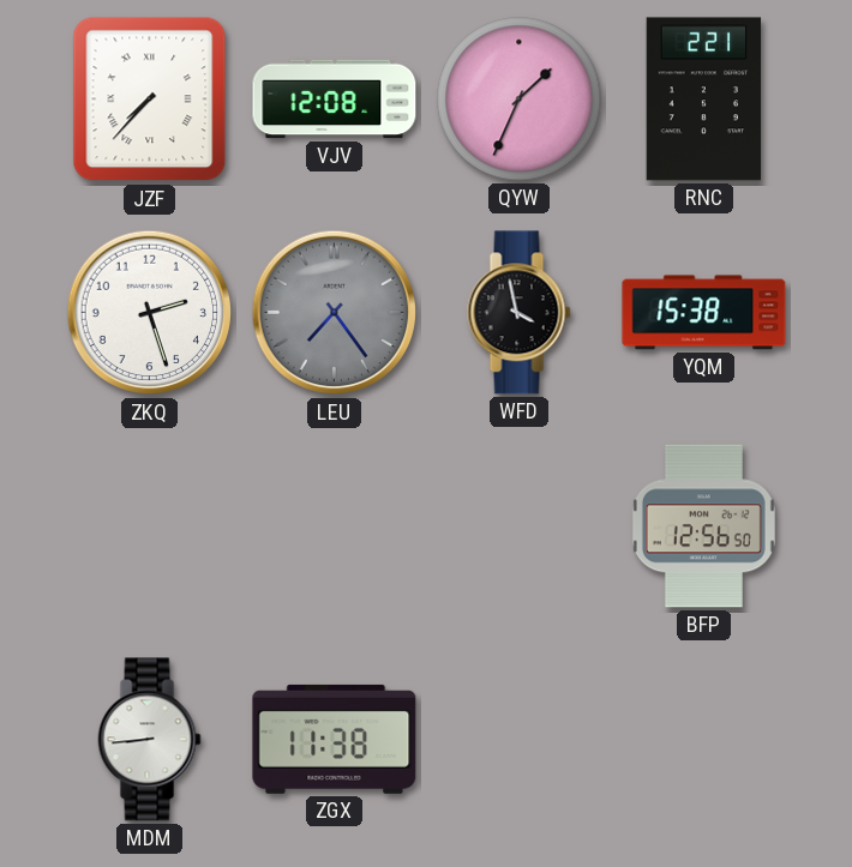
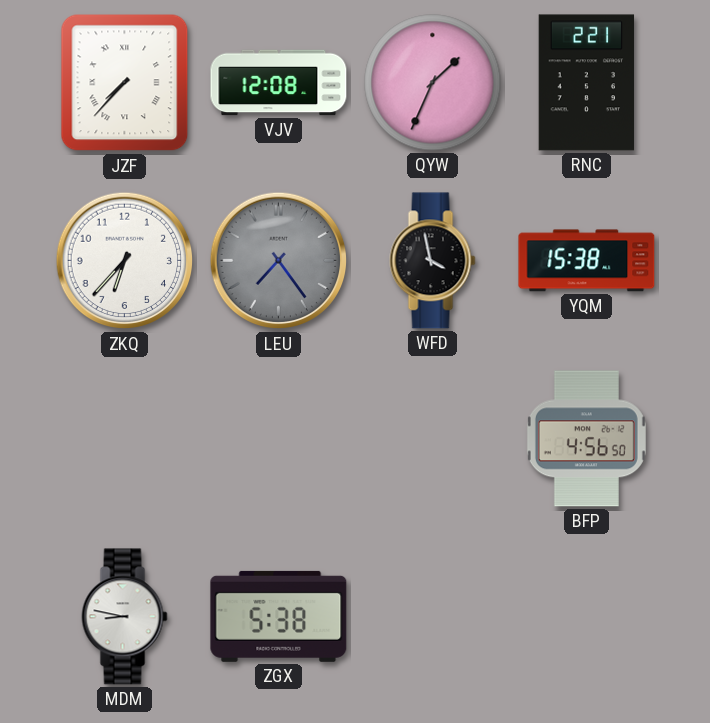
ZKQ: 2:27 -> 6:37
BFP: 12:56 -> 4:56
MDM: 8:44 -> 8:47
ZGX: 11:38 -> 5:38
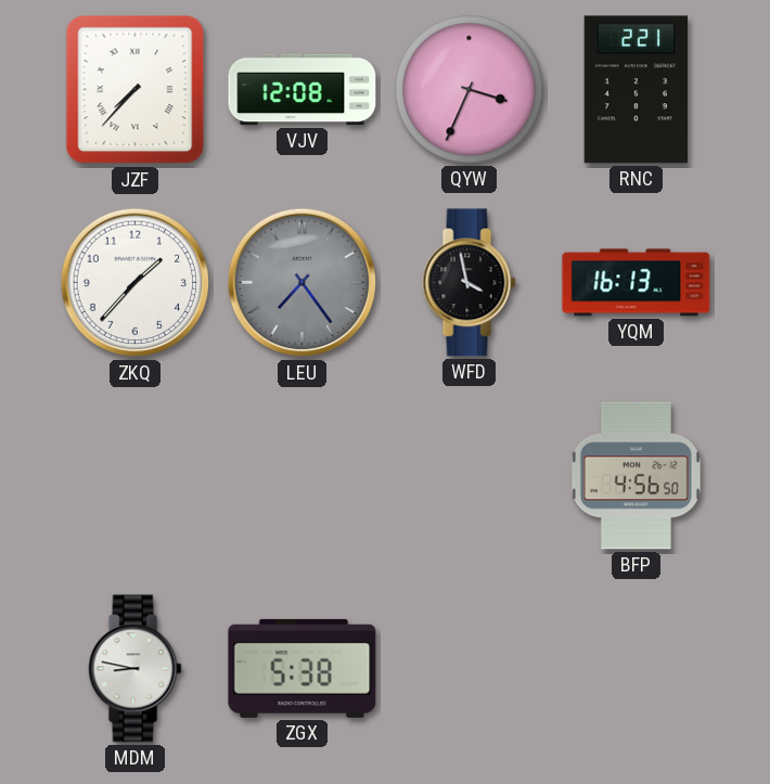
QYW: 1:34 -> 3:34
ZKQ: 6:37 -> 1:37
YQM: 15:38 -> 16:13
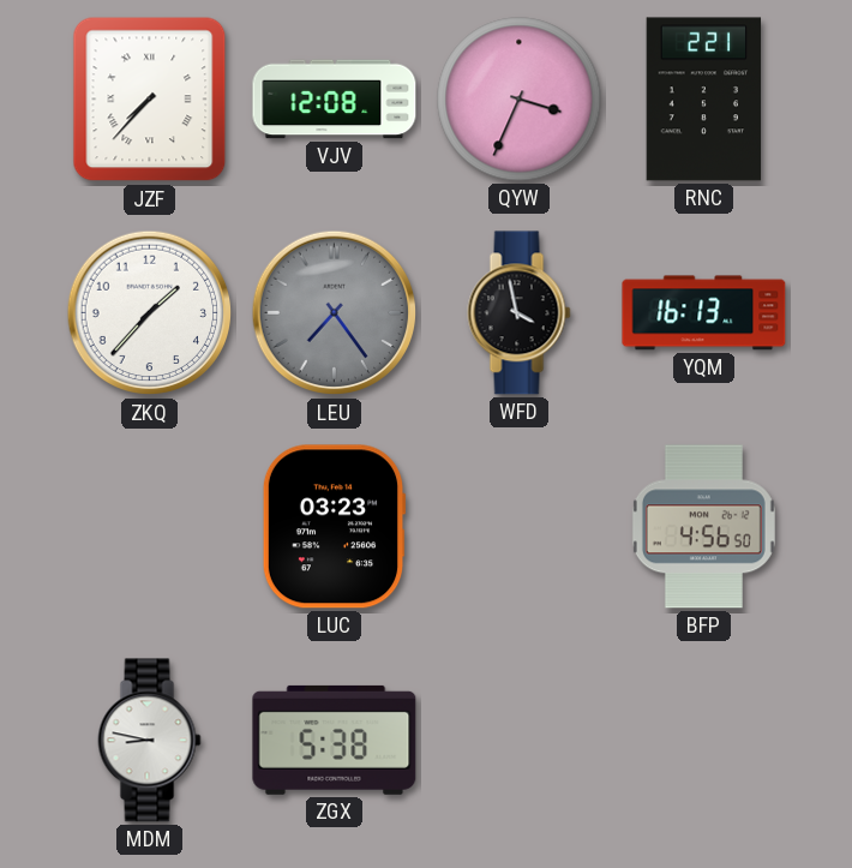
LUC: none -> 03:23
